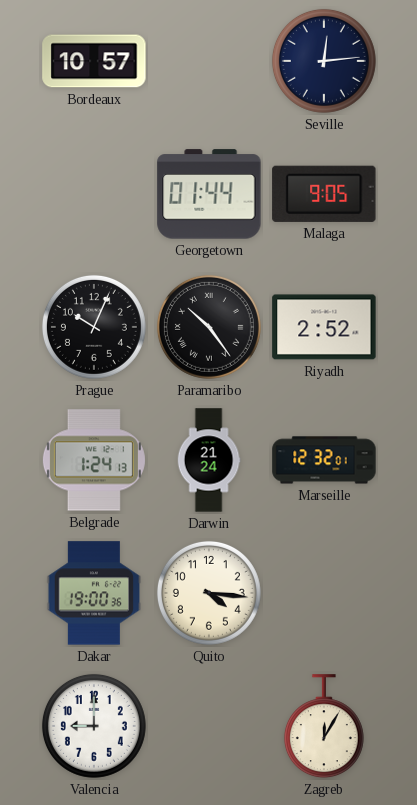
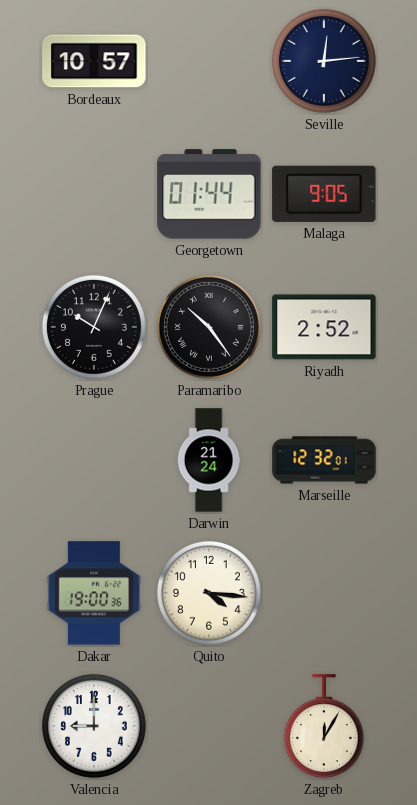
Belgrade: 1:24 -> none
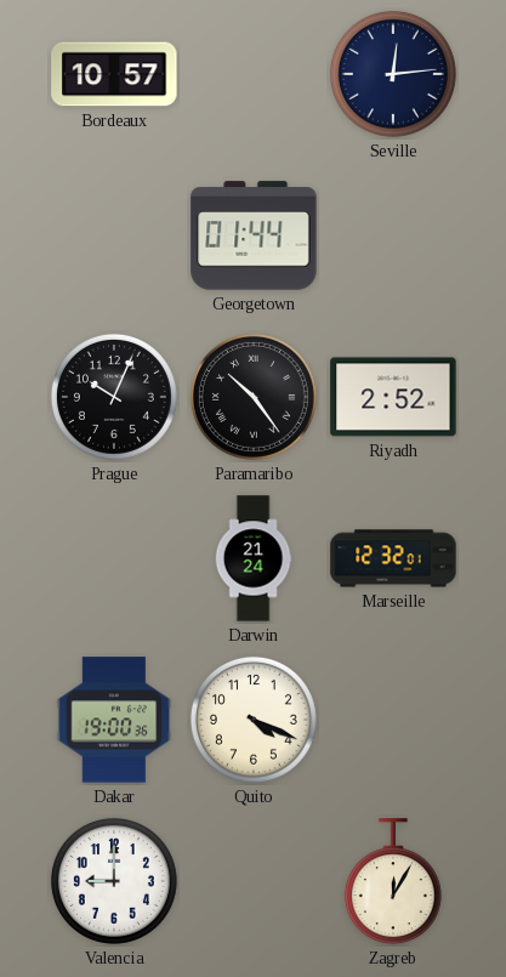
Malaga: 9:05 -> none
Quito: 4:16 -> 4:19
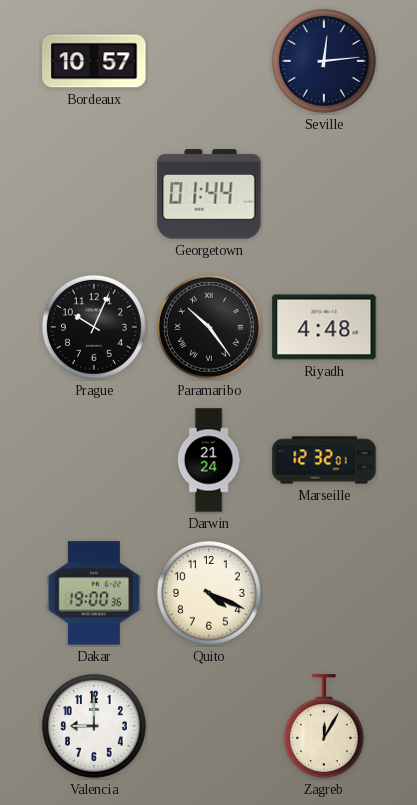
Riyadh: 2:52 -> 4:48
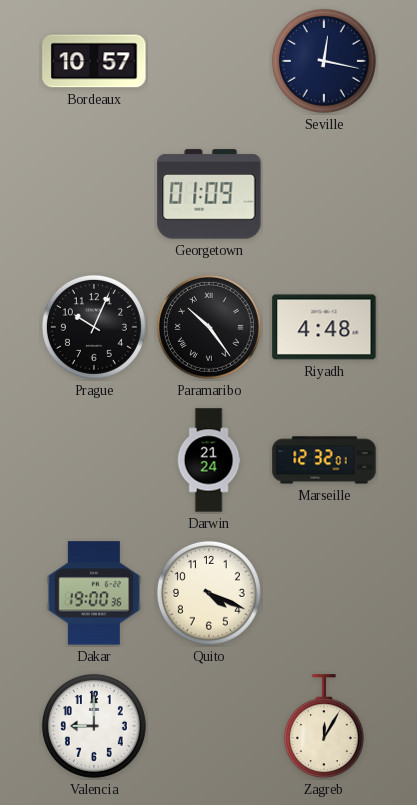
Seville: 12:14 -> 12:17
Georgetown: 01:44 -> 01:09
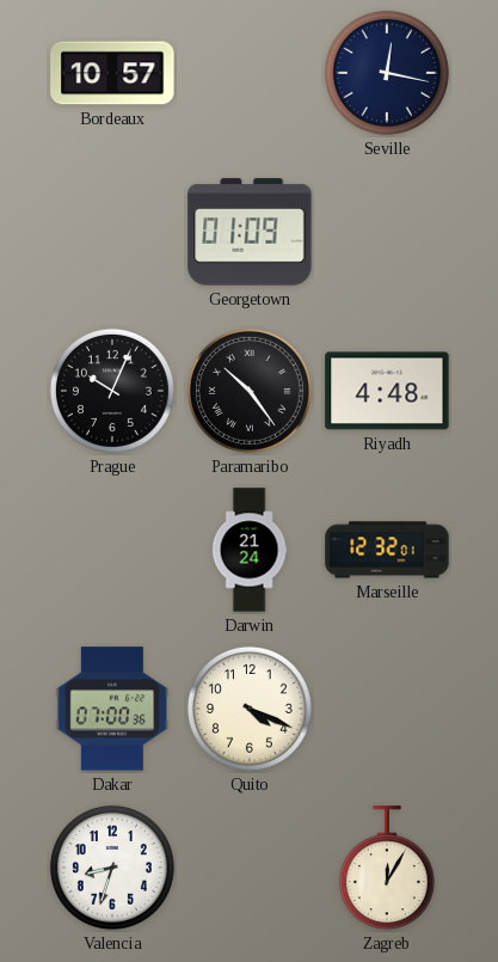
Dakar: 19:00 -> 07:00
Valencia: 9:00 -> 8:33
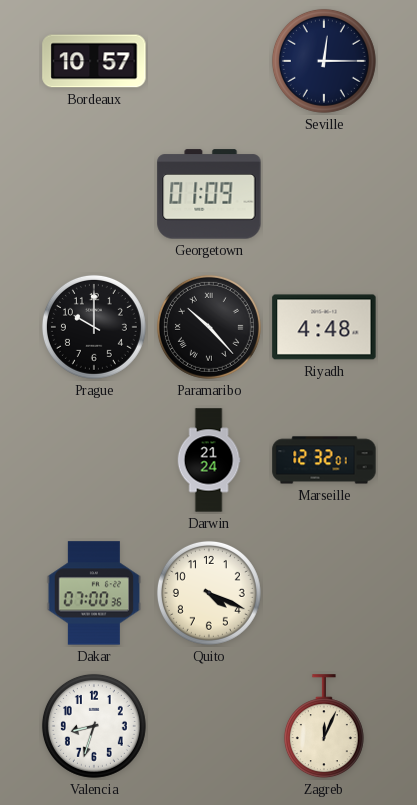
Seville: 12:17 -> 12:15
Prague: 10:04 -> 10:00
Paramaribo: 10:24 -> 10:23
Zagreb: 12:05 -> 12:04
